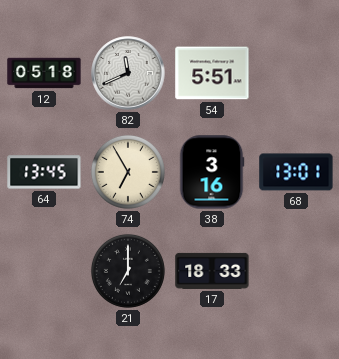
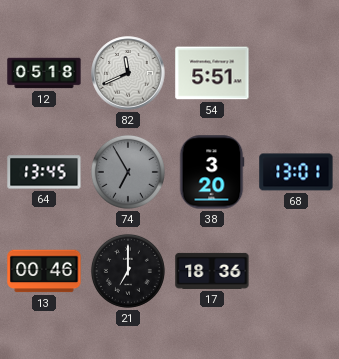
74 dial: cream -> grey
38: 3:16 -> 3:20
13: none -> 00:46
17: 18:33 -> 18:36
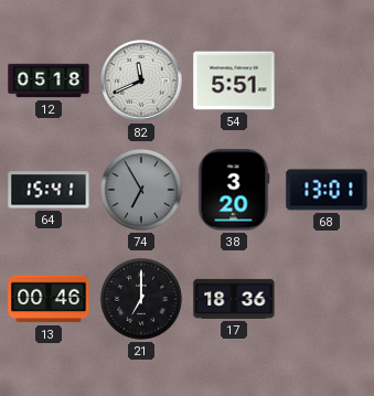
64: 13:45 -> 15:41
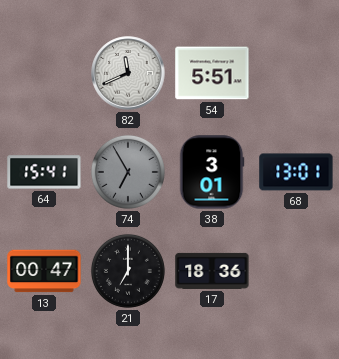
12: 05:18 -> none
38: 3:20 -> 3:01
13: 00:46 -> 00:47
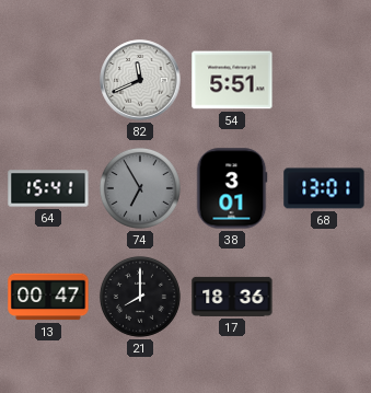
21: 7:00 -> 8:00
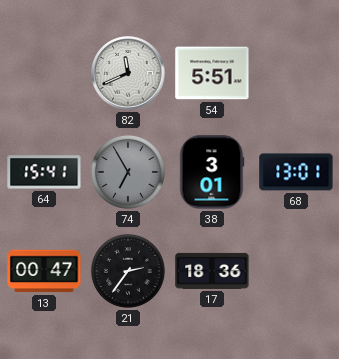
21: 8:00 -> 2:36
